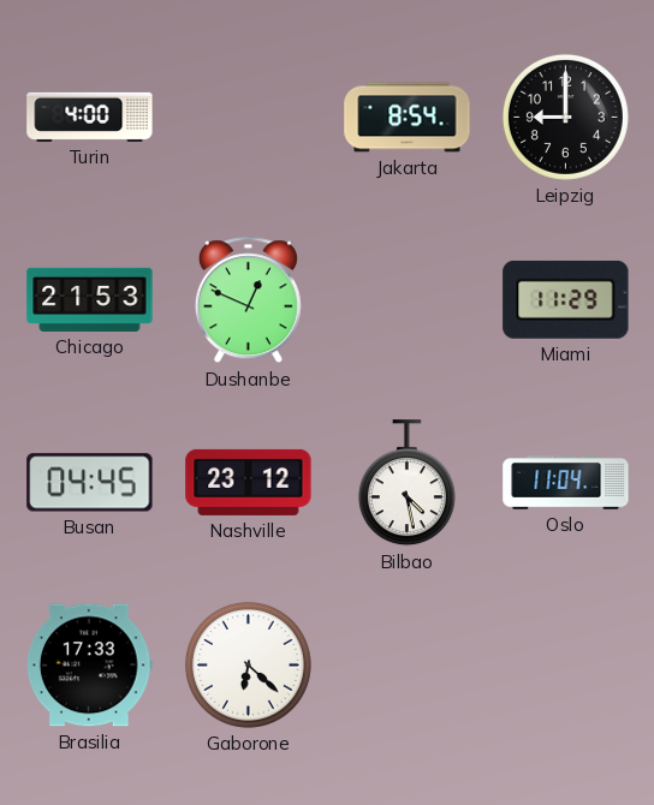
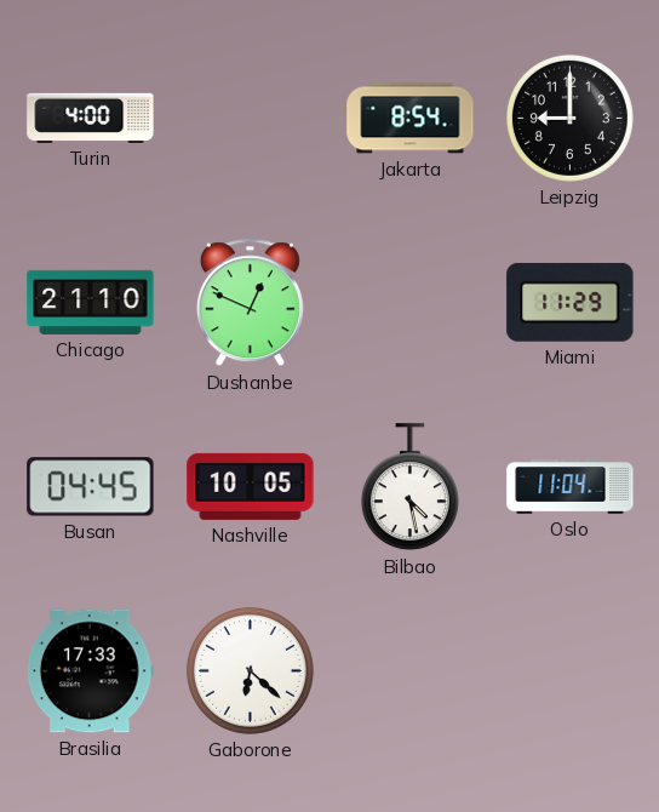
Chicago: 21:53 -> 21:10
Nashville: 23:12 -> 10:05
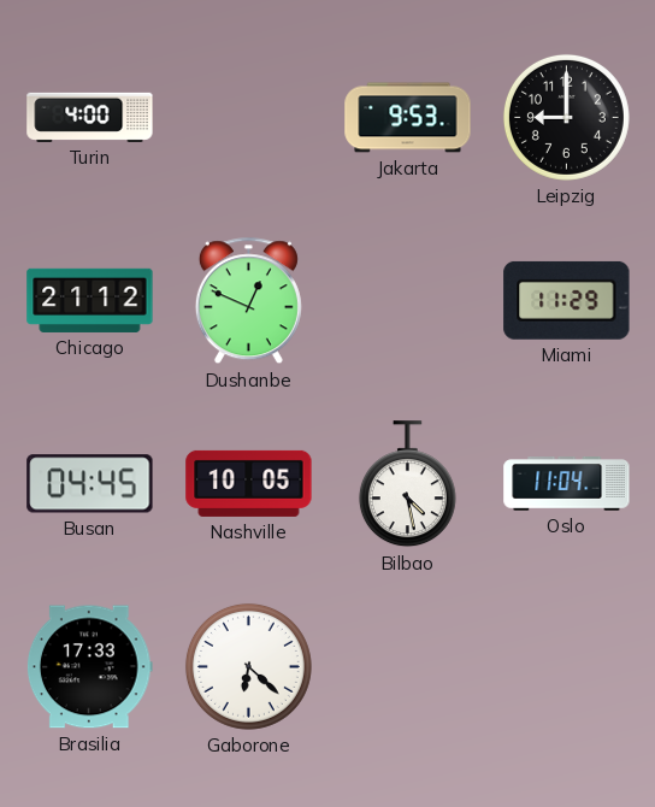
Jakarta: 8:54 -> 9:53
Chicago: 21:10 -> 21:12
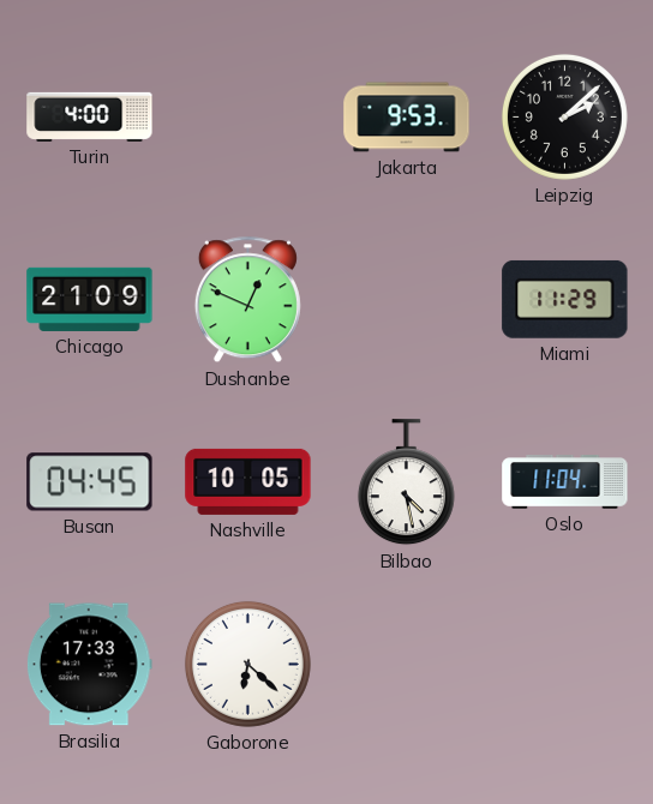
Leipzig: 9:00 -> 2:08
Chicago: 21:12 -> 21:09
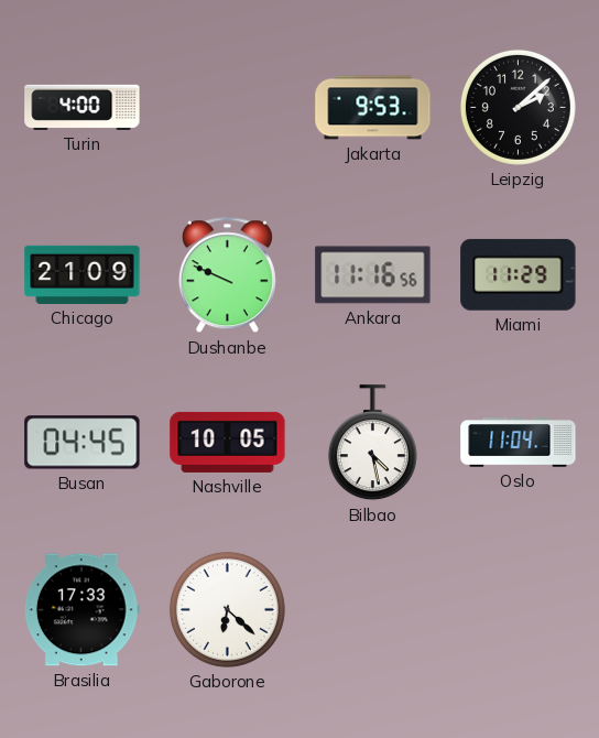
Dushanbe: 12:49 -> 9:49
Ankara: none -> 11:16
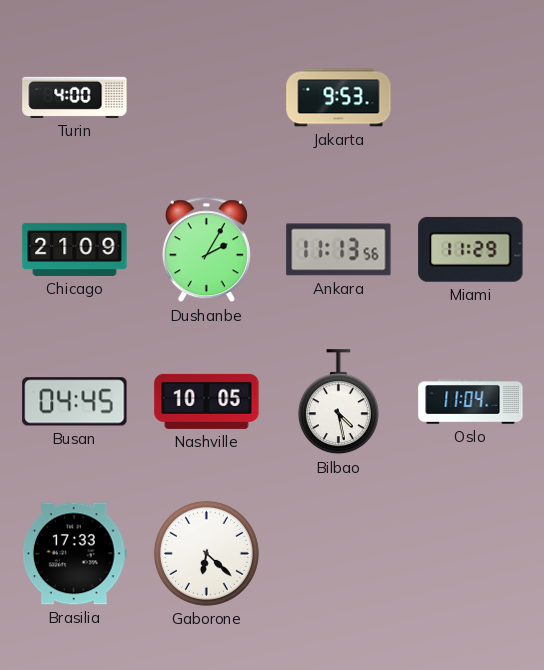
Leipzig: 2:08 -> none
Dushanbe: 9:49 -> 2:05
Ankara: 11:16 -> 11:13
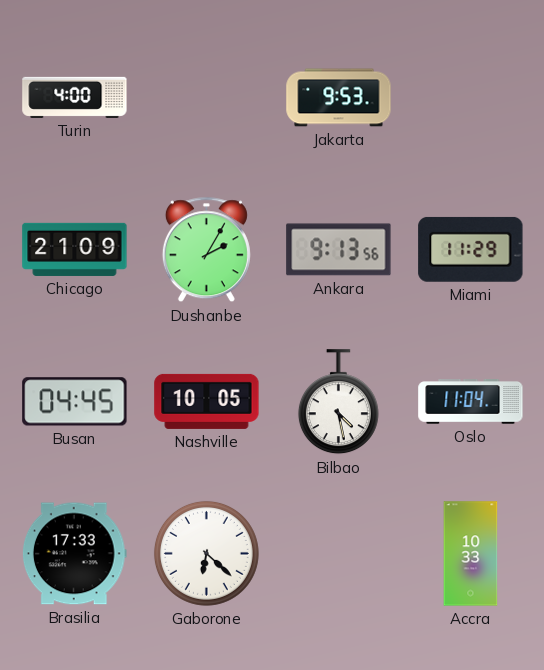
Ankara: 11:13 -> 9:13
Accra: none -> 10:33
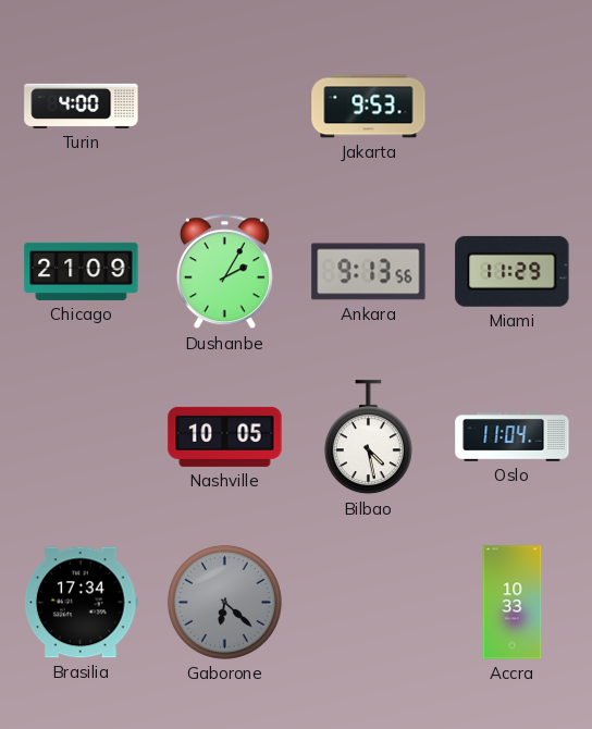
Busan: 04:45 -> none
Brasilia: 17:33 -> 17:34
Gaborone dial: white -> grey
